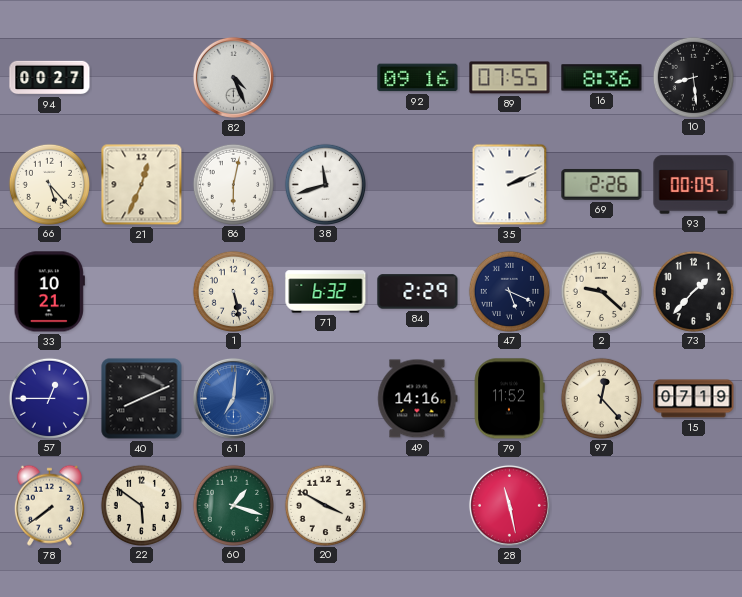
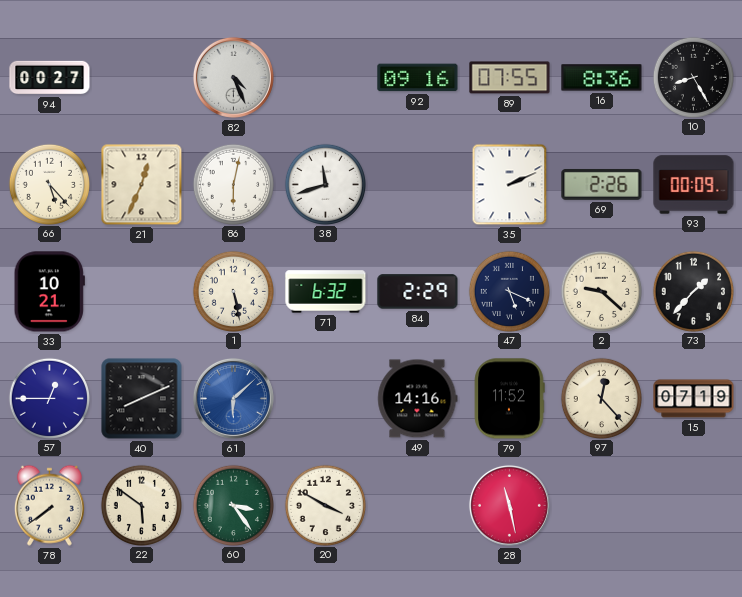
10: 8:29 -> 8:25
61: 7:01 -> 6:08
60: 1:18 -> 3:24
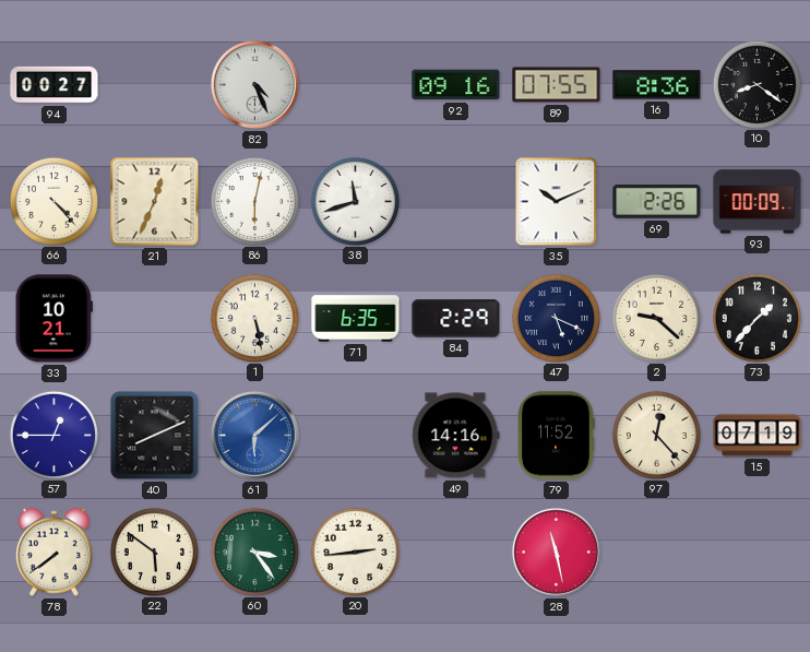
10: 8:25 -> 8:21
66: 5:23 -> 4:23
35: 2:11 -> 10:11
71: 6:32 -> 6:35
20: 3:50 -> 2:44
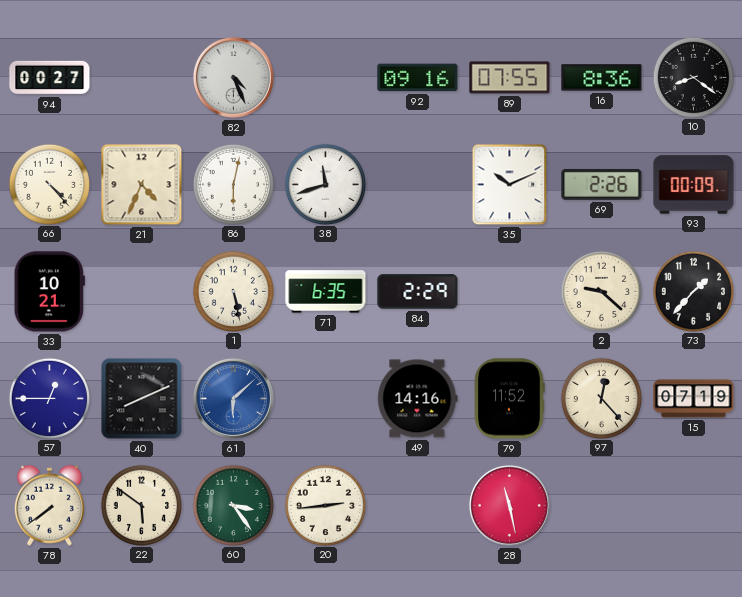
21: 12:34 -> 4:34
47: 5:19 -> none
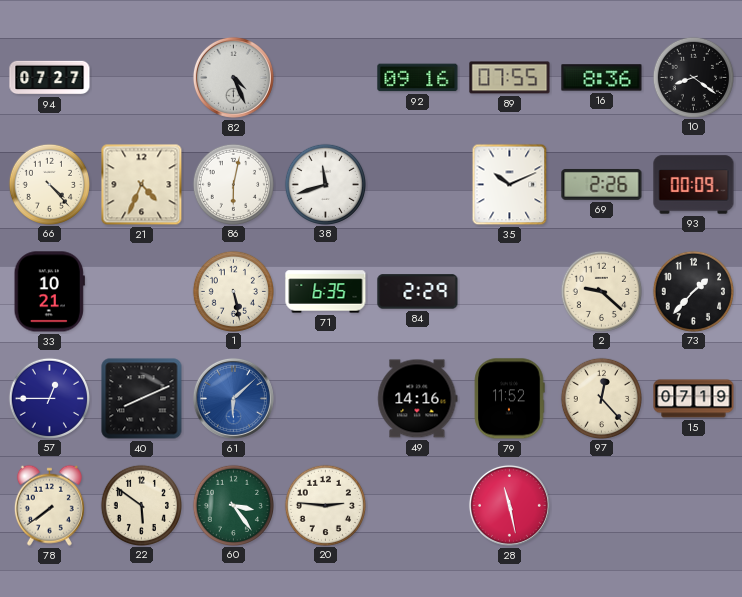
94: 00:27 -> 07:27
20: 2:44 -> 2:46
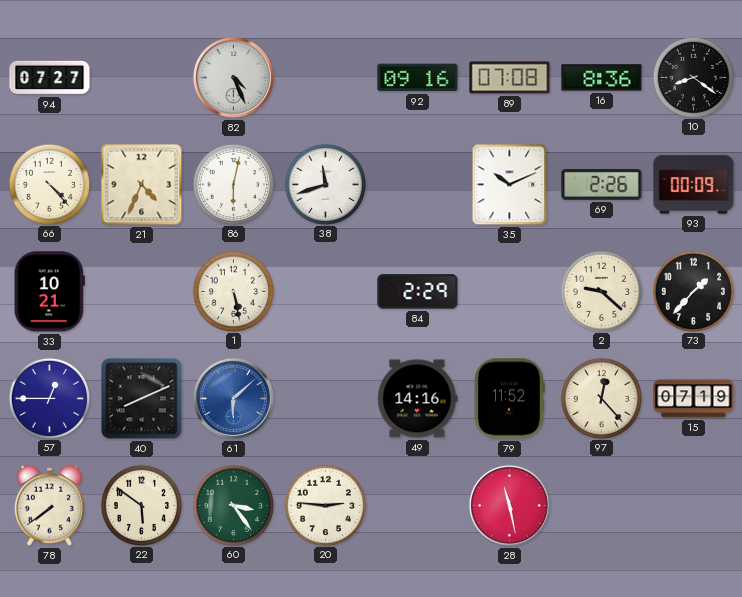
89: 07:55 -> 07:08
71: 6:35 -> none
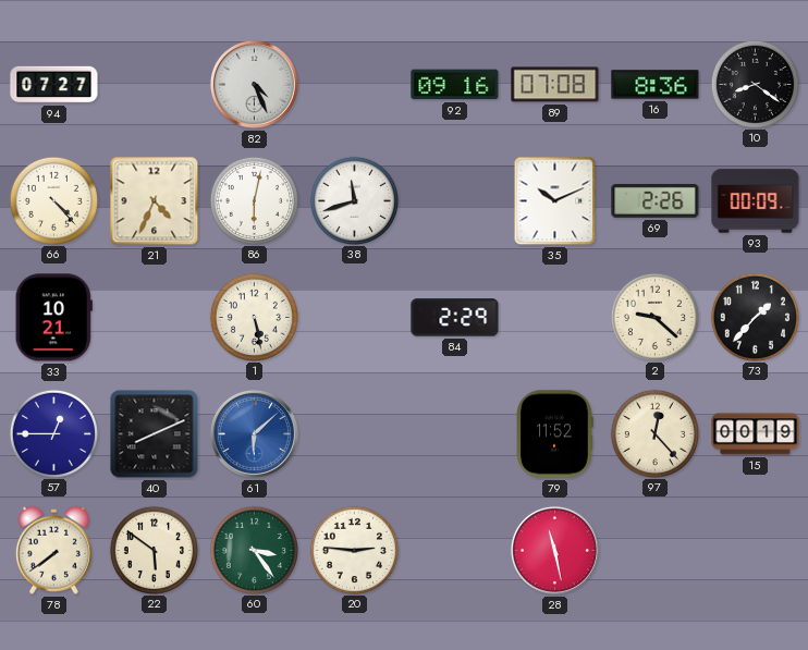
49: 14:16 -> none
15: 07:19 -> 00:19
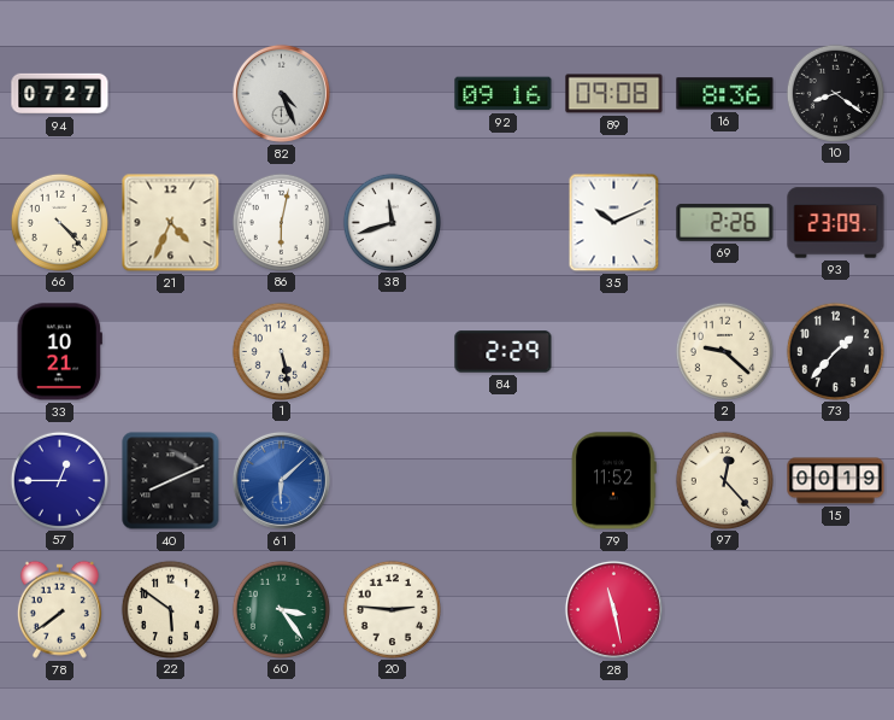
89: 07:08 -> 09:08
93: 00:09 -> 23:09
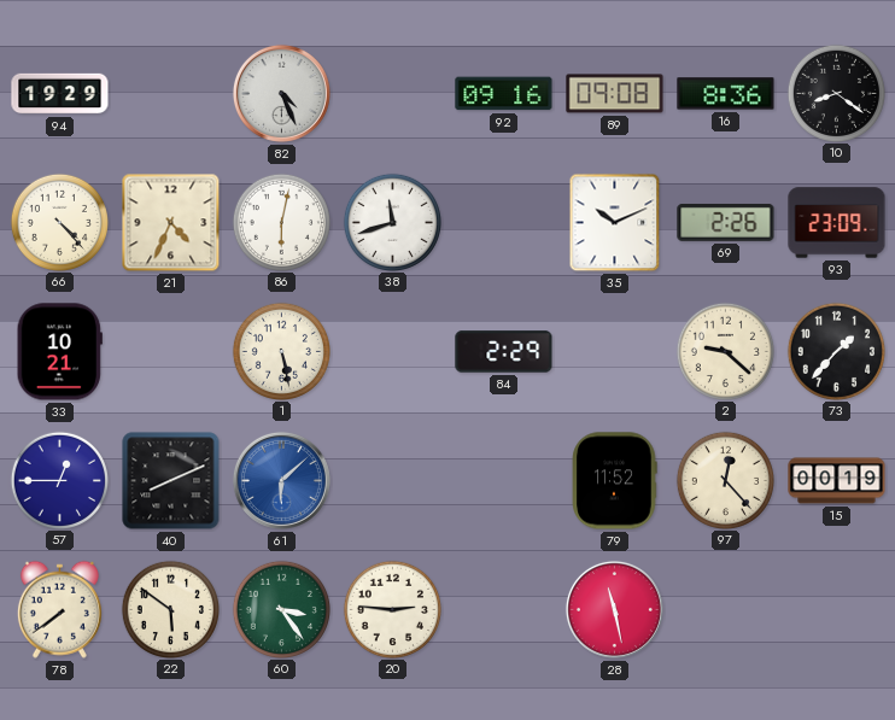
94: 07:27 -> 19:29
